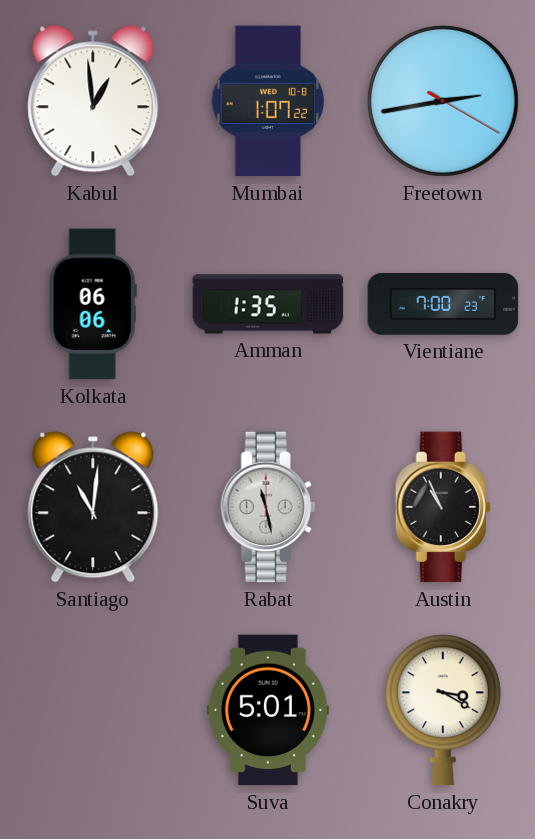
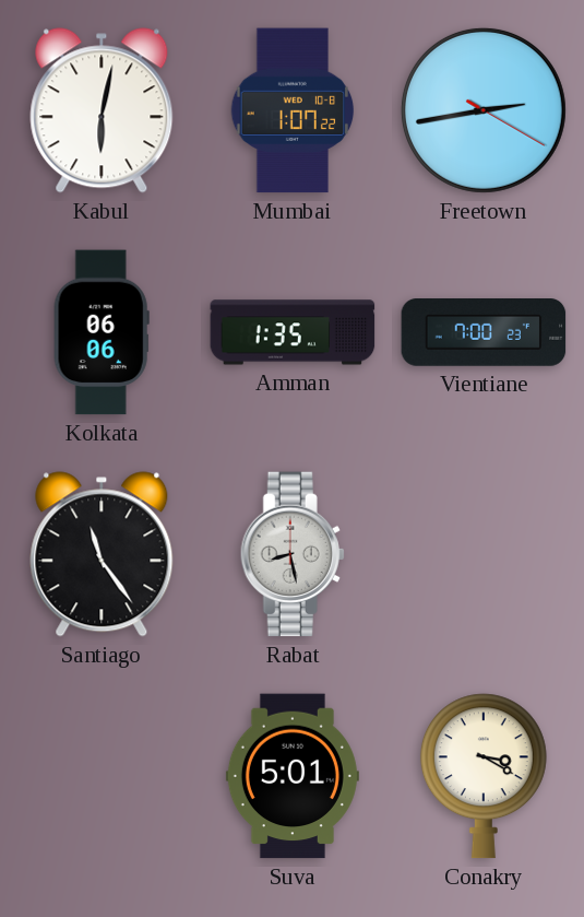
Kabul: 12:59 -> 6:02
Santiago: 11:01 -> 11:24
Rabat: 11:28 -> 8:28
Austin: 10:56 -> none
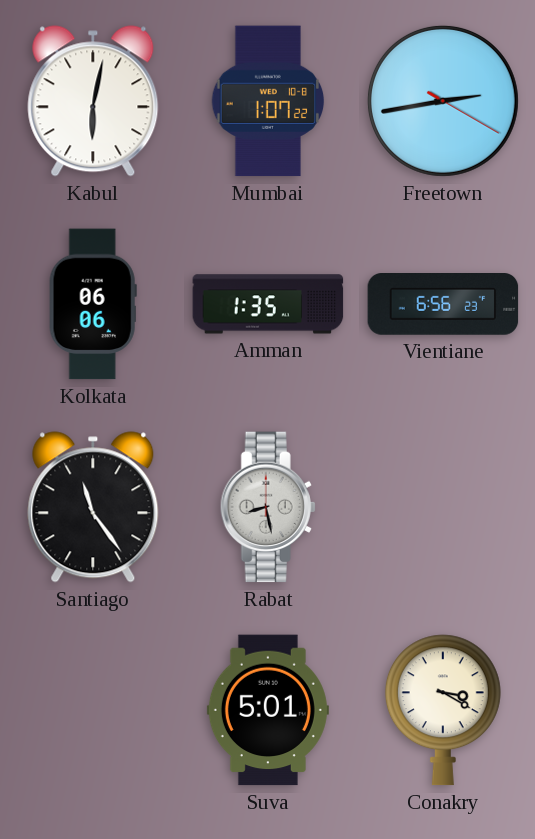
Vientiane: 7:00 -> 6:56
